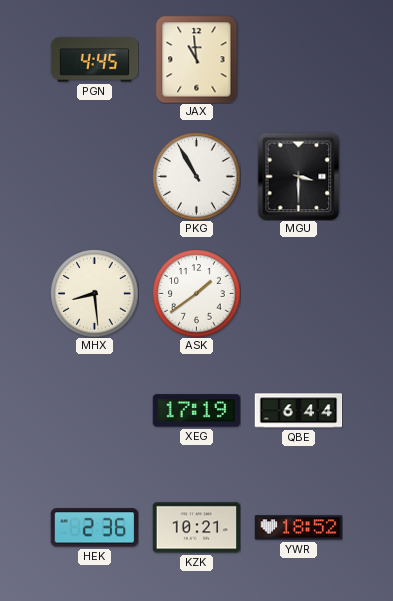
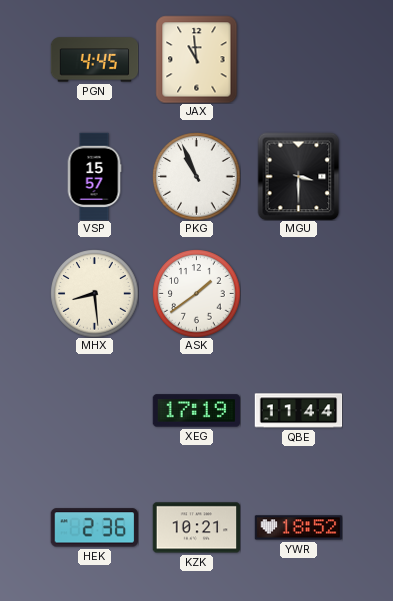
VSP: none -> 15:57
PKG: 10:55 -> 10:56
QBE: 6:44 -> 11:44
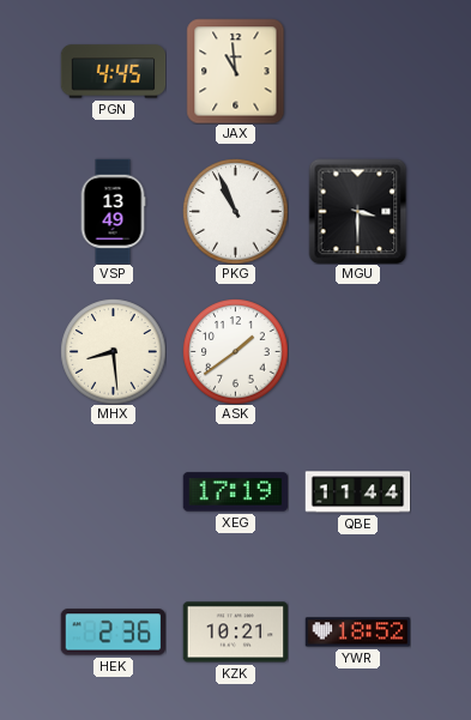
VSP: 15:57 -> 13:49
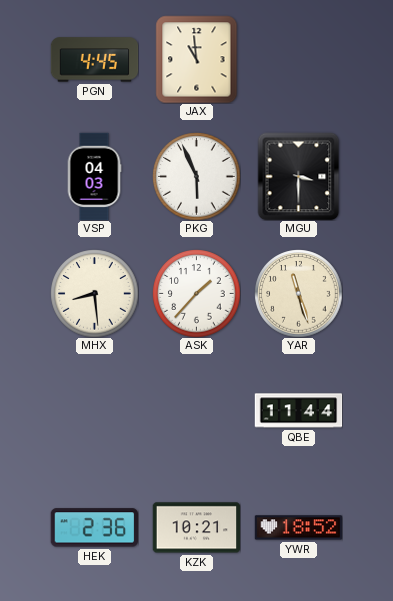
VSP: 13:49 -> 04:03
PKG: 10:56 -> 5:56
ASK: 1:39 -> 1:37
YAR: none -> 11:27
XEG: 17:19 -> none
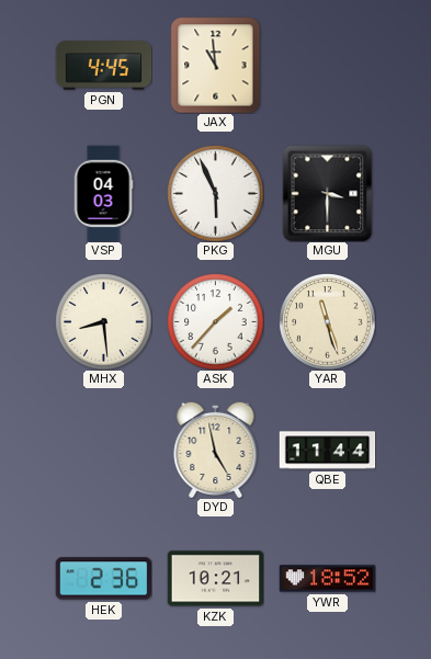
DYD: none -> 4:58
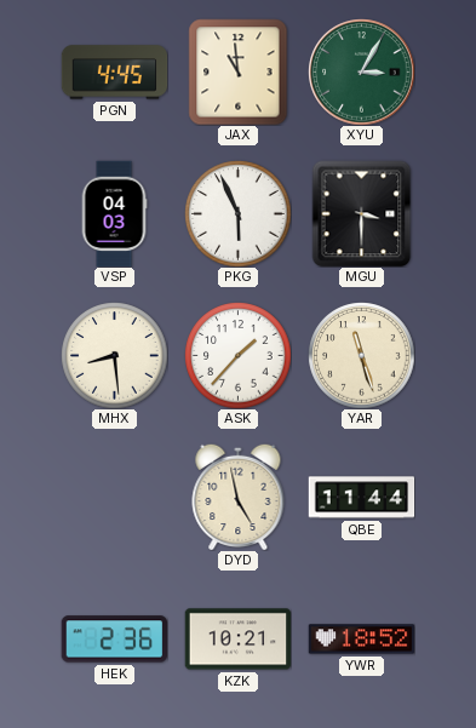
XYU: none -> 3:05
